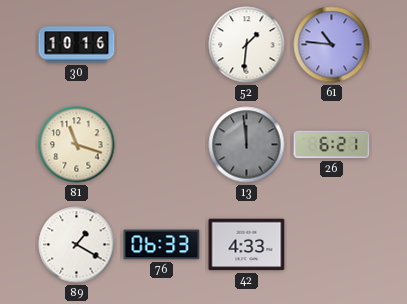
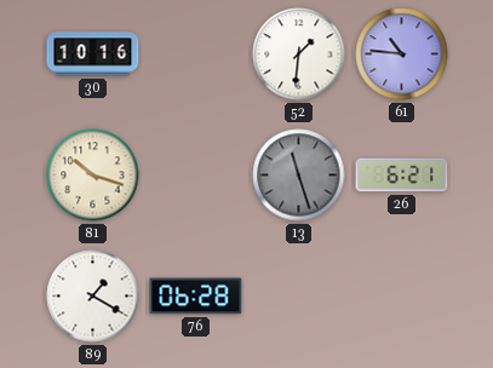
81: 11:18 -> 10:18
13: 11:59 -> 11:27
76: 06:33 -> 06:28
42: 4:33 -> none
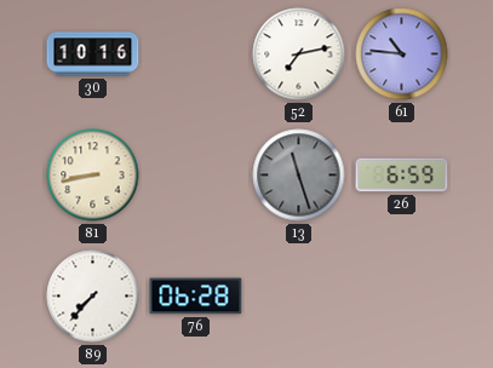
52: 1:31 -> 7:13
81: 10:18 -> 8:43
26: 6:21 -> 6:59
89: 1:20 -> 7:37
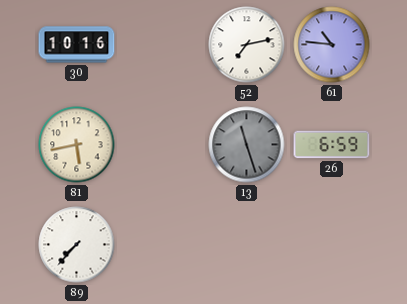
81: 8:43 -> 5:43
76: 06:28 -> none
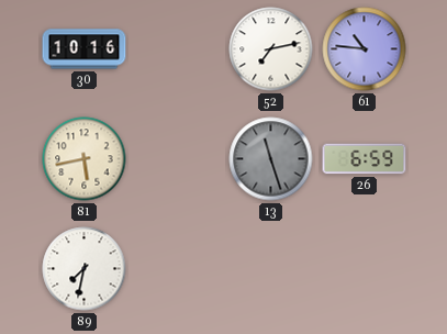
89: 7:37 -> 7:32
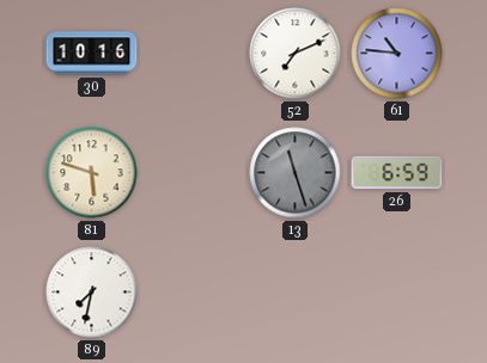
52: 7:13 -> 7:11
81: 5:43 -> 5:48
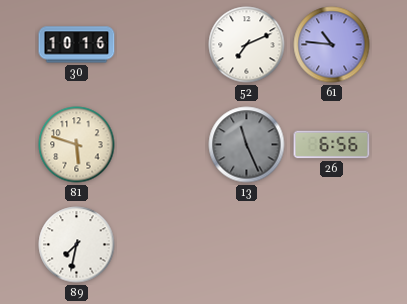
13: 11:27 -> 11:26
26: 6:59 -> 6:56
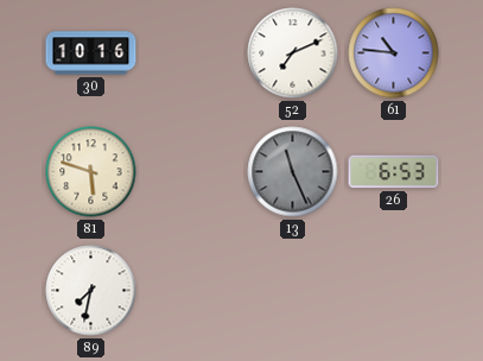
26: 6:56 -> 6:53
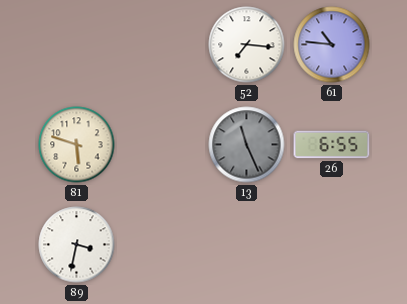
30: 10:16 -> none
52: 7:11 -> 7:16
26: 6:53 -> 6:55
89: 7:32 -> 3:32
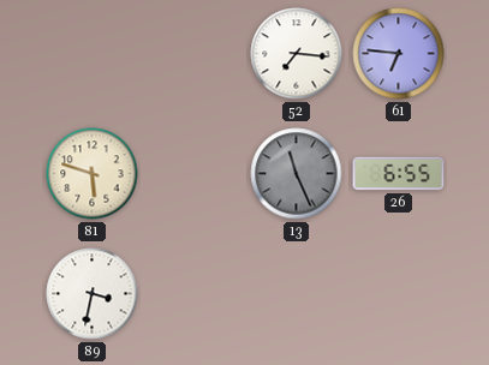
61: 10:46 -> 6:46
